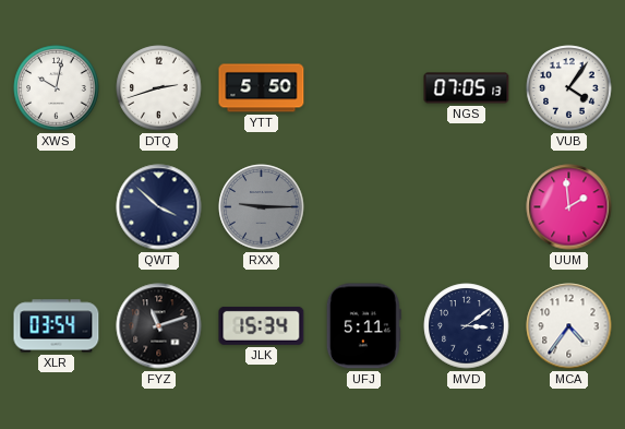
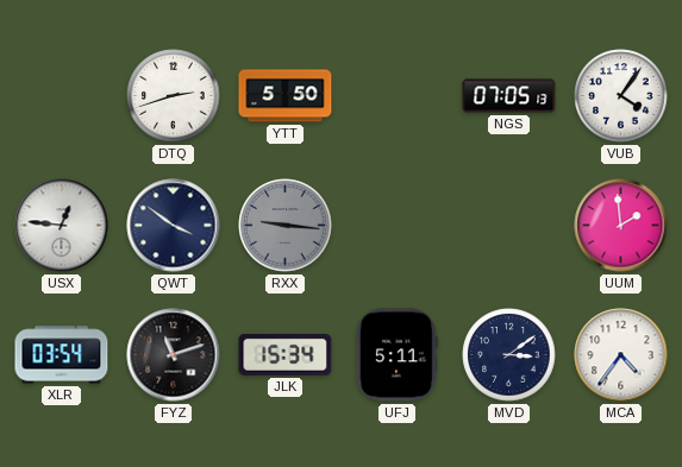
XWS: 10:02 -> none
USX: none -> 12:46
QWT: 3:52 -> 3:51
RXX: 9:15 -> 9:16
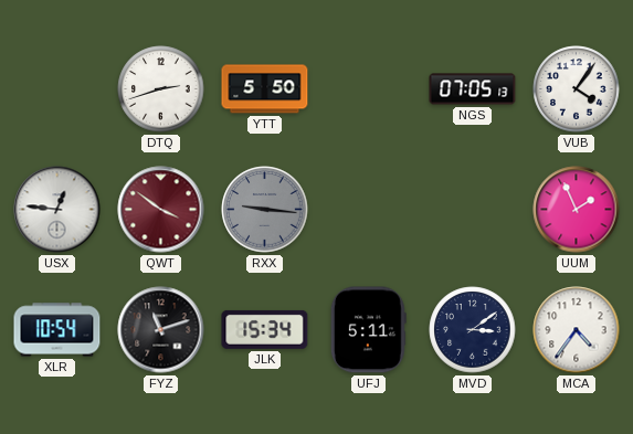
QWT dial: navy -> burgundy
UUM: 1:59 -> 1:56
XLR: 03:54 -> 10:54
